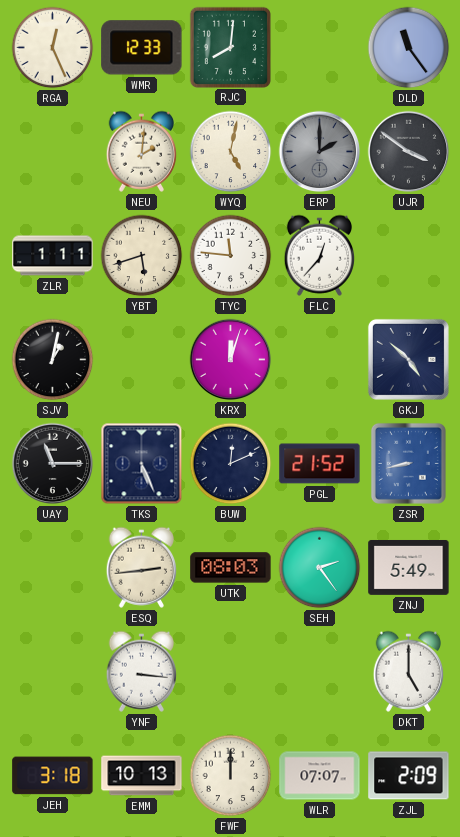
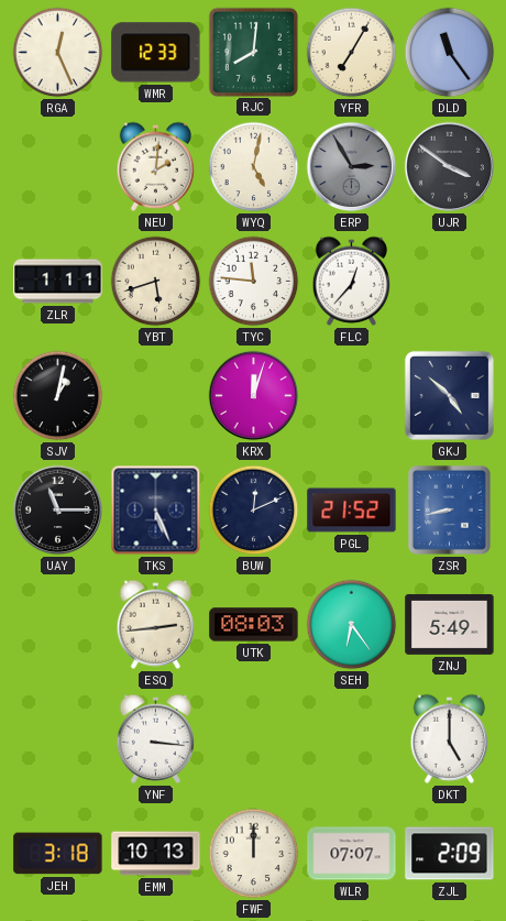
YFR: none -> 7:05
ERP: 2:00 -> 2:55
SEH: 2:24 -> 6:24
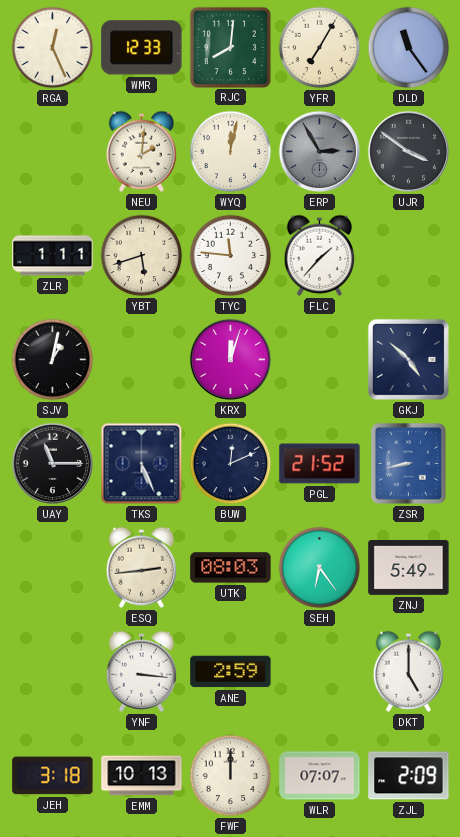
WYQ: 5:02 -> 12:02
FLC: 12:37 -> 1:37
ANE: none -> 2:59
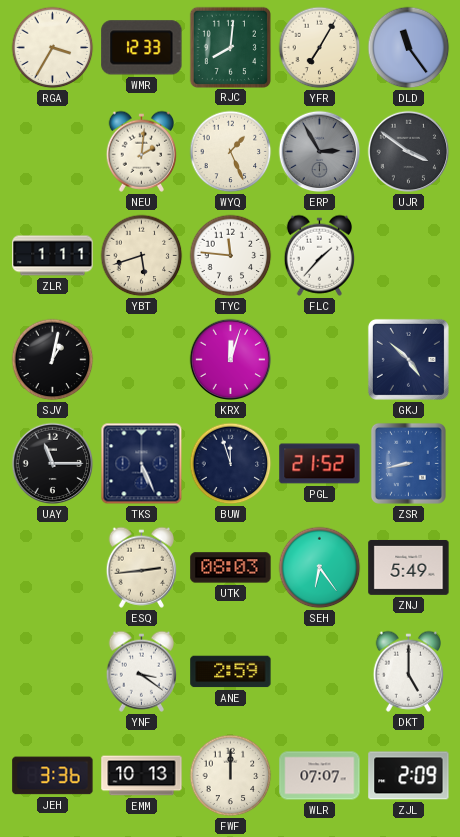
RGA: 12:26 -> 3:35
WYQ: 12:02 -> 1:26
BUW: 12:11 -> 11:57
YNF: 3:16 -> 3:21
JEH: 3:18 -> 3:36
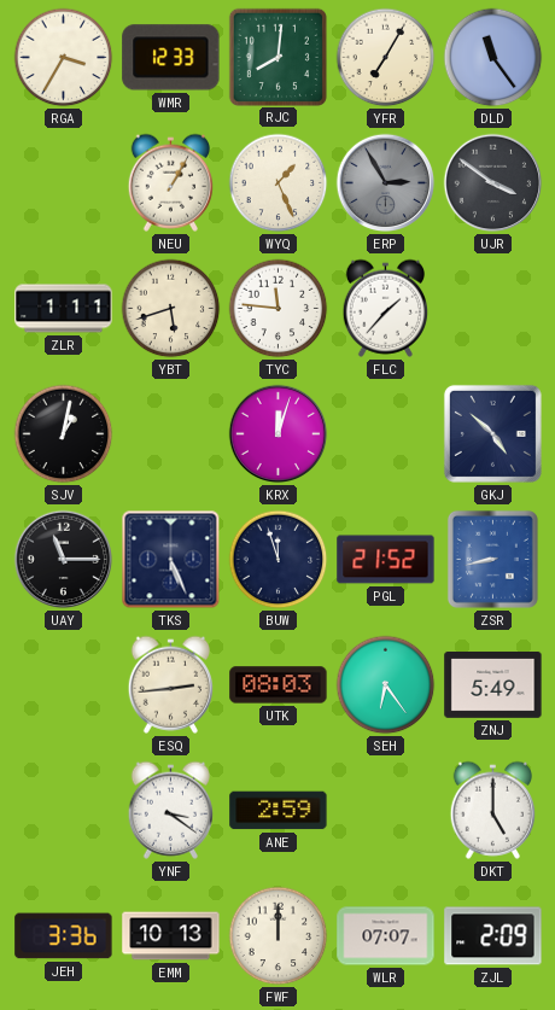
NEU: 2:01 -> 1:05
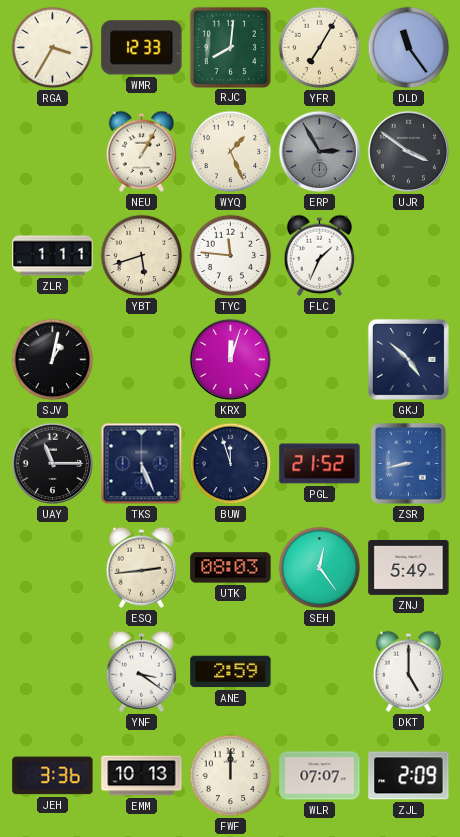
FLC: 1:37 -> 1:34
SEH: 6:24 -> 12:24
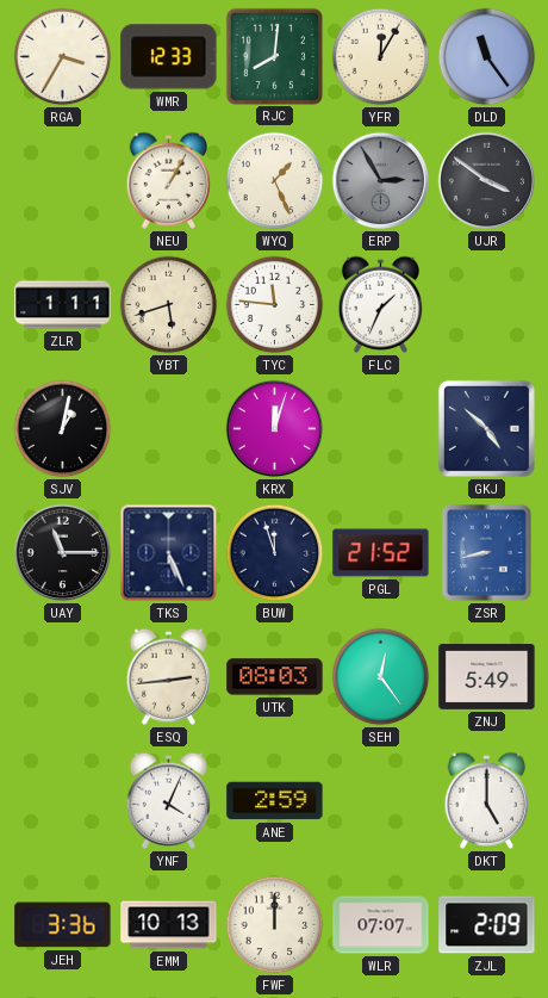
YFR: 7:05 -> 12:05
YNF: 3:21 -> 4:04
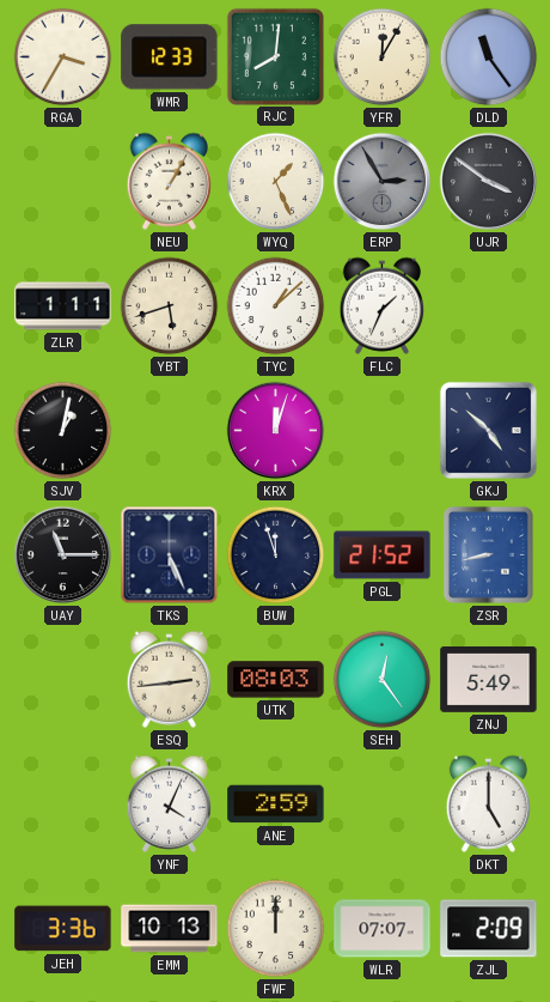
TYC: 11:46 -> 1:08
